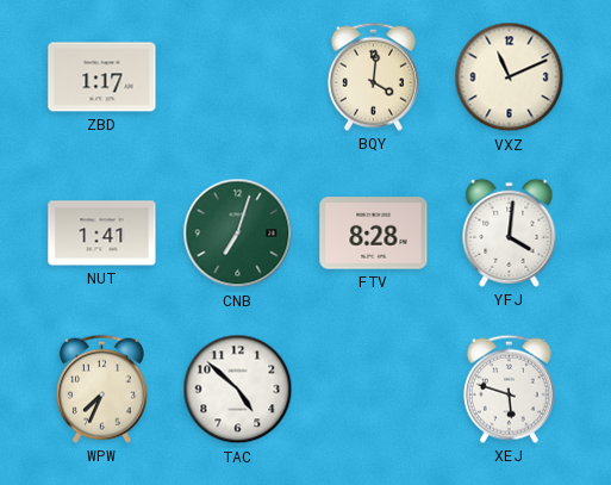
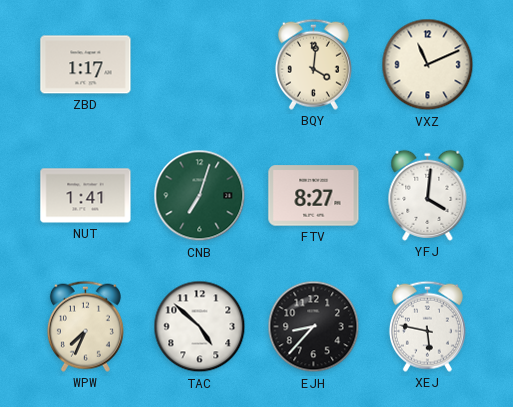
FTV: 8:28 -> 8:27
EJH: none -> 8:37
XEJ: 5:48 -> 5:47
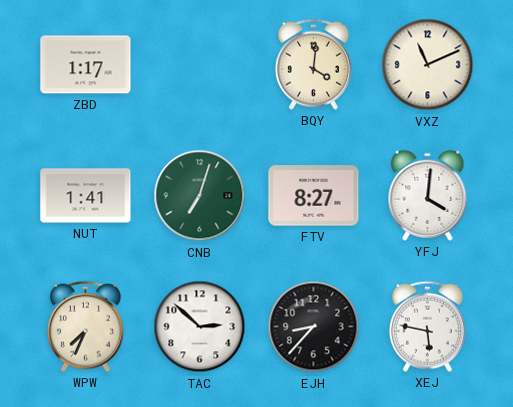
TAC: 4:52 -> 2:52
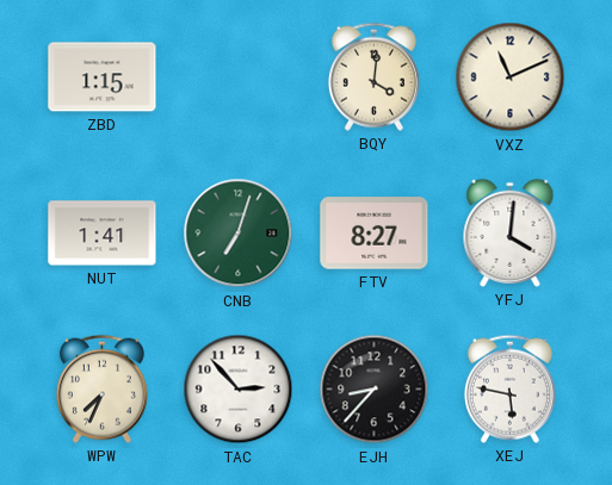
ZBD: 1:17 -> 1:15
TAC: 2:52 -> 2:53
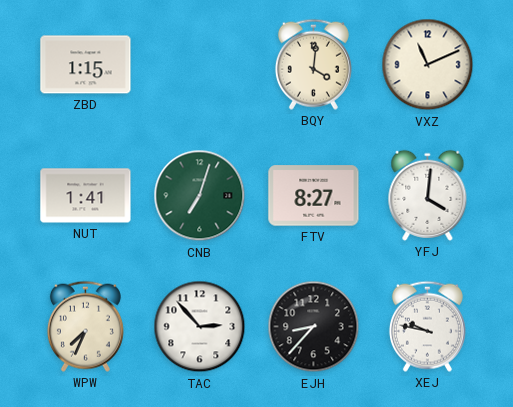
XEJ: 5:47 -> 9:47
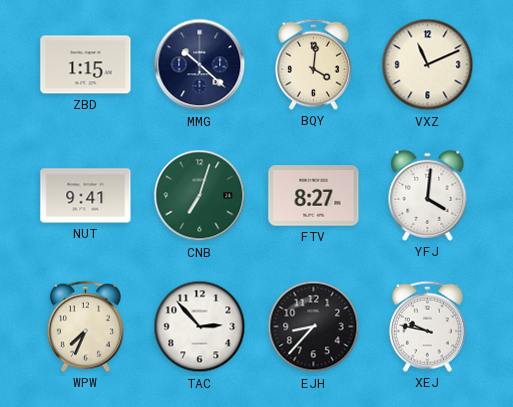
MMG: none -> 10:22
NUT: 1:41 -> 9:41
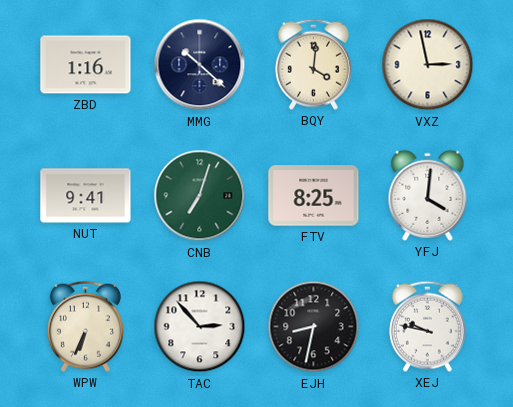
ZBD: 1:15 -> 1:16
VXZ: 11:11 -> 2:58
FTV: 8:27 -> 8:25
WPW: 7:34 -> 6:34
EJH: 8:37 -> 8:32
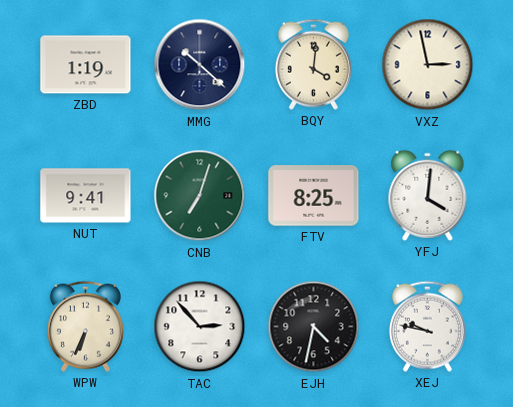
ZBD: 1:16 -> 1:19
EJH: 8:32 -> 4:32
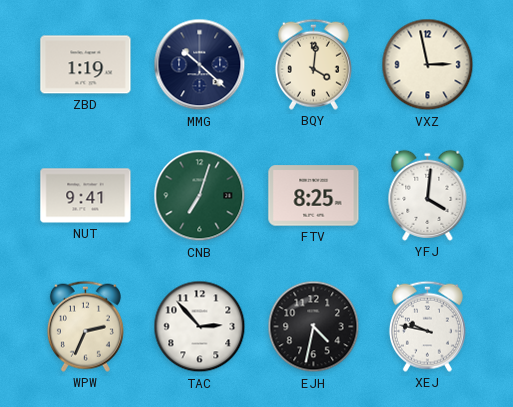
WPW: 6:34 -> 2:34
